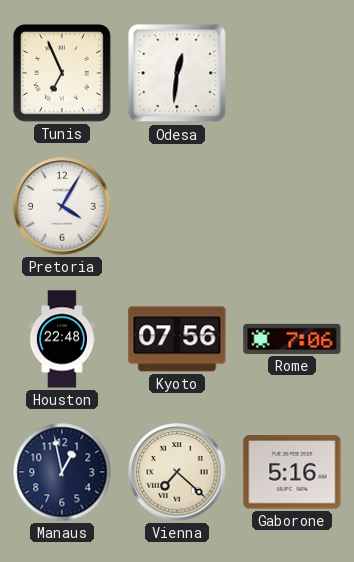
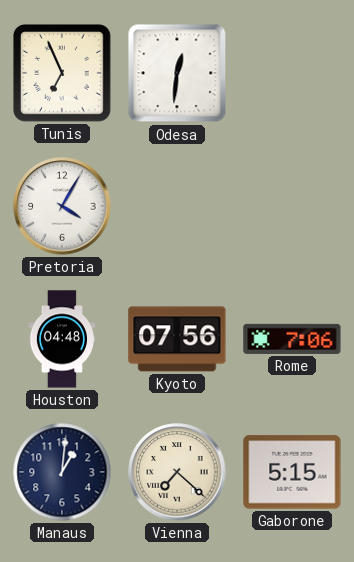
Houston: 22:48 -> 04:48
Manaus: 12:58 -> 1:01
Gaborone: 5:16 -> 5:15
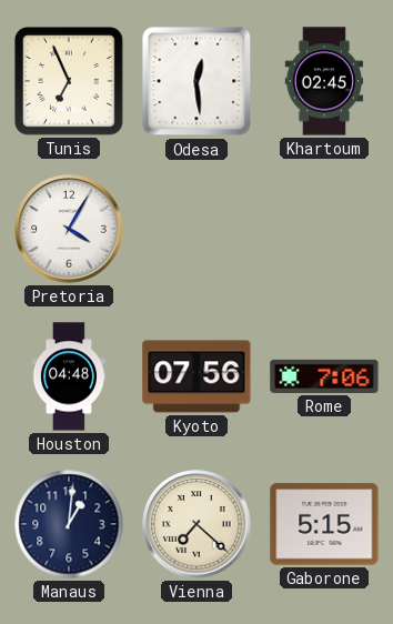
Odesa: 12:31 -> 12:29
Khartoum: none -> 02:45
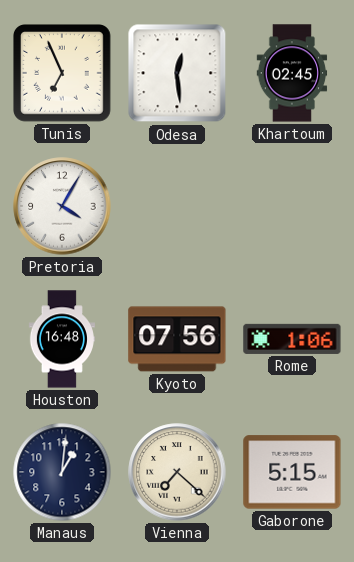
Houston: 04:48 -> 16:48
Rome: 7:06 -> 1:06
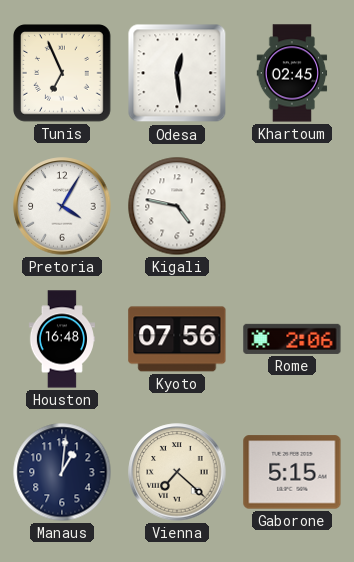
Kigali: none -> 4:47
Rome: 1:06 -> 2:06
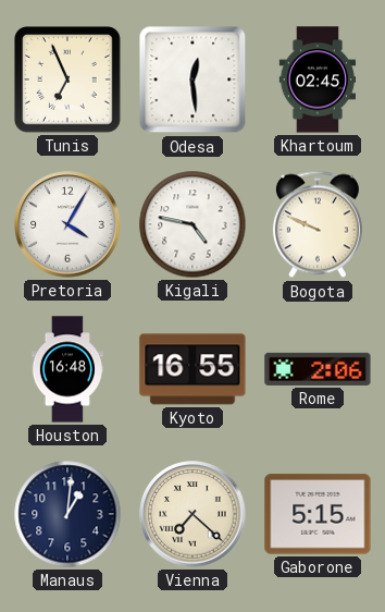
Bogota: none -> 9:49
Kyoto: 07:56 -> 16:55
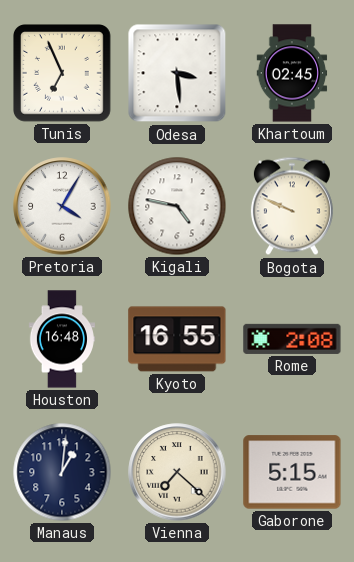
Odesa: 12:29 -> 3:29
Rome: 2:06 -> 2:08
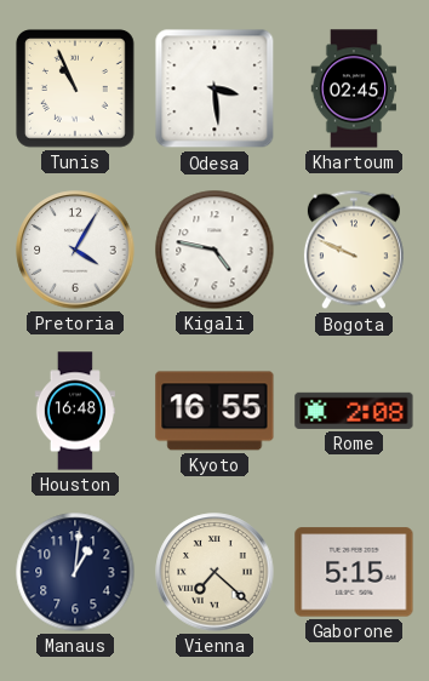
Tunis: 6:56 -> 10:56
